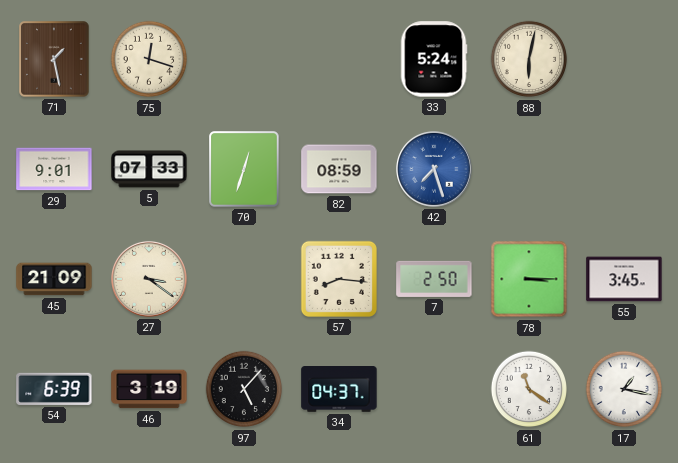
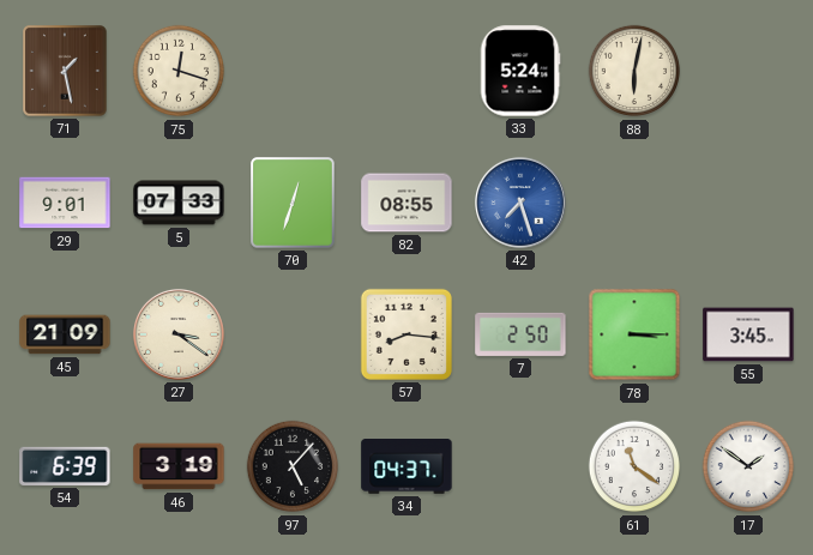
82: 08:59 -> 08:55
17: 1:17 -> 1:51
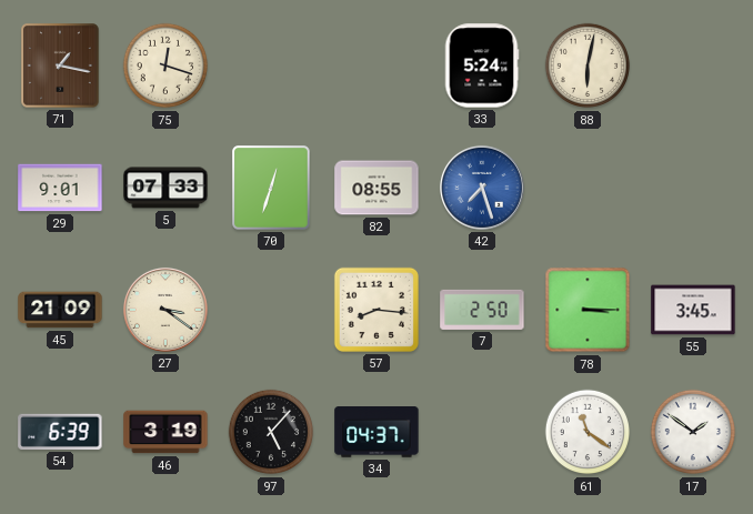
71: 1:28 -> 1:17
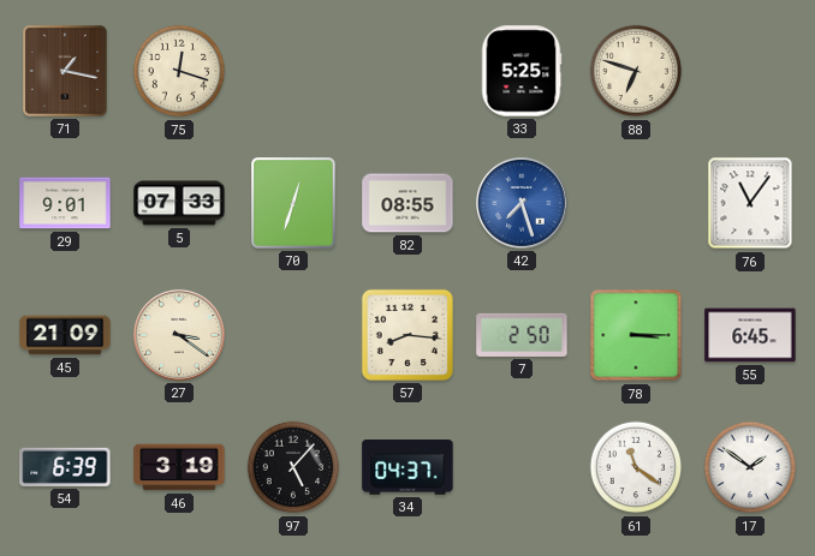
33: 5:24 -> 5:25
88: 6:02 -> 6:48
76: none -> 11:06
55: 3:45 -> 6:45
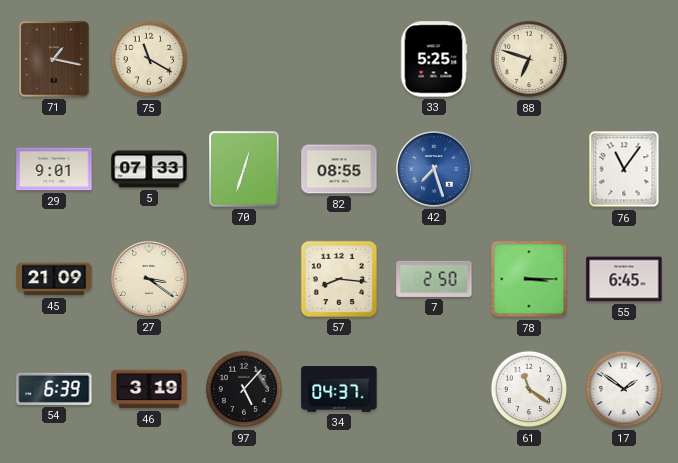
75: 12:18 -> 11:20
